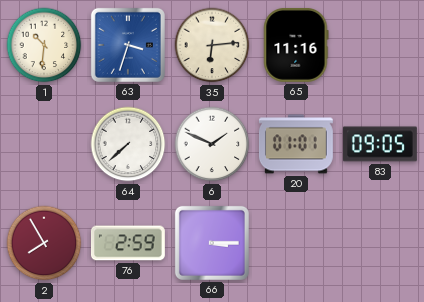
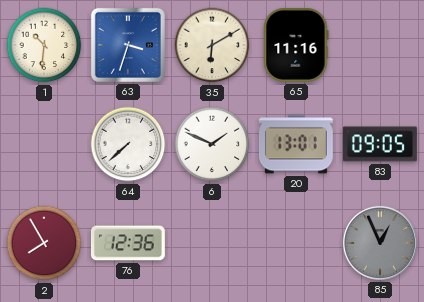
35: 6:14 -> 6:10
20: 01:01 -> 13:01
76: 2:59 -> 12:36
66: 3:15 -> none
85: none -> 12:56
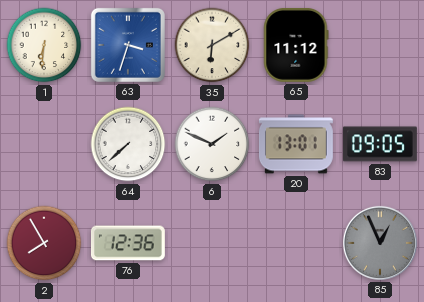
1: 10:31 -> 6:31
65: 11:16 -> 11:12
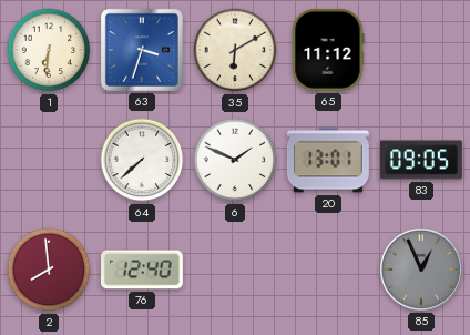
2: 7:55 -> 7:59
76: 12:36 -> 12:40
